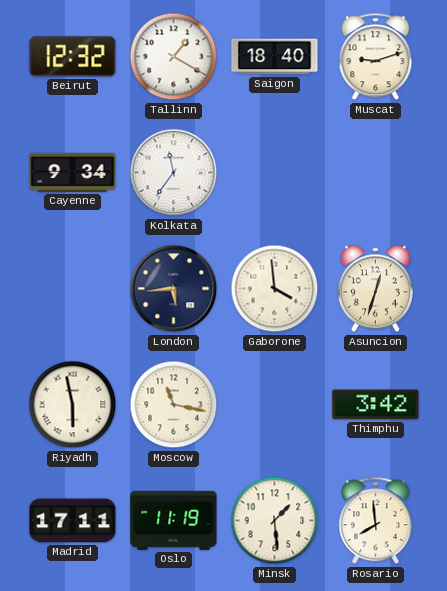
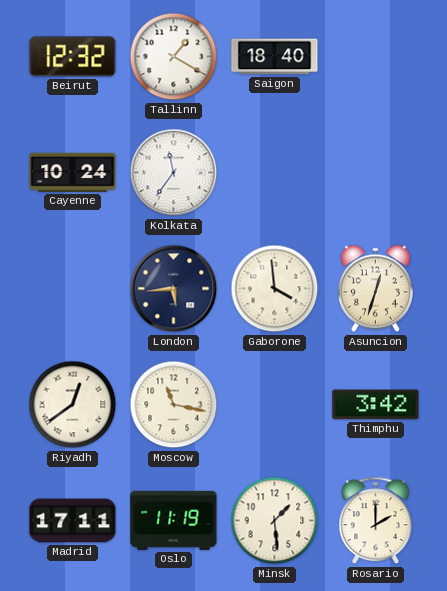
Muscat: 9:12 -> none
Cayenne: 9:34 -> 10:24
Riyadh: 5:58 -> 12:39
Rosario: 7:59 -> 2:00
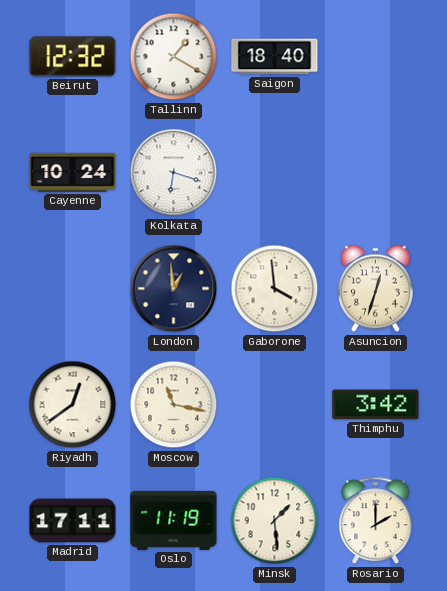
Kolkata: 11:36 -> 6:18
London: 5:44 -> 12:59
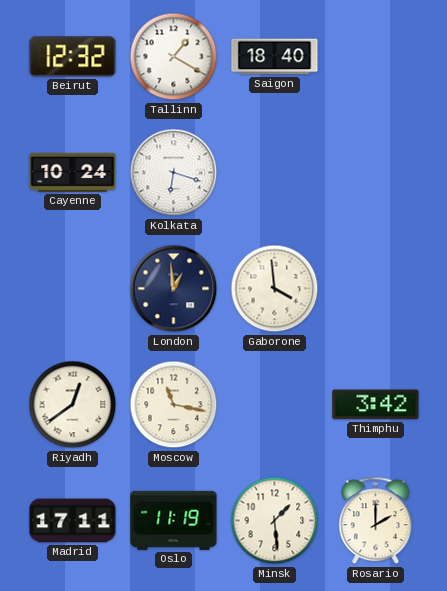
Asuncion: 12:33 -> none
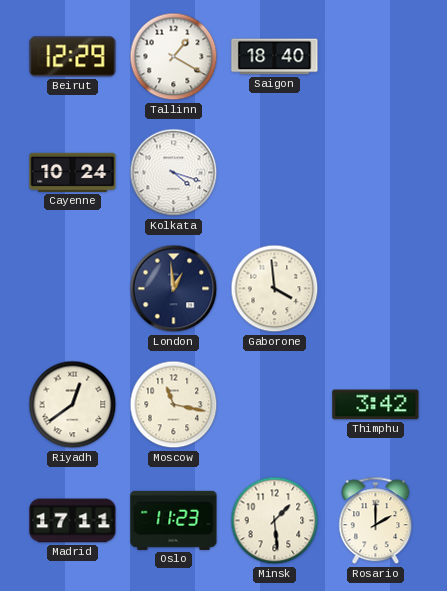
Beirut: 12:32 -> 12:29
Kolkata: 6:18 -> 4:18
Oslo: 11:19 -> 11:23
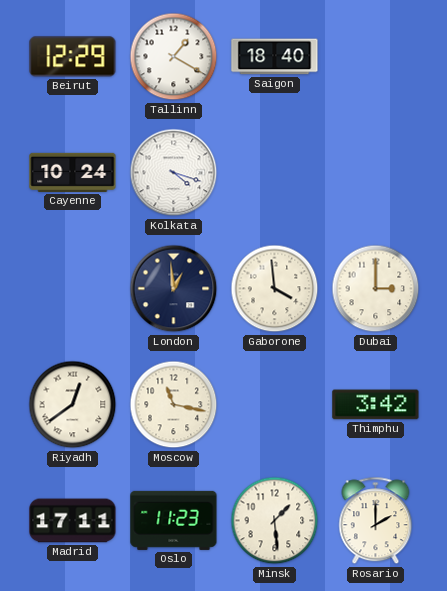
Dubai: none -> 3:00
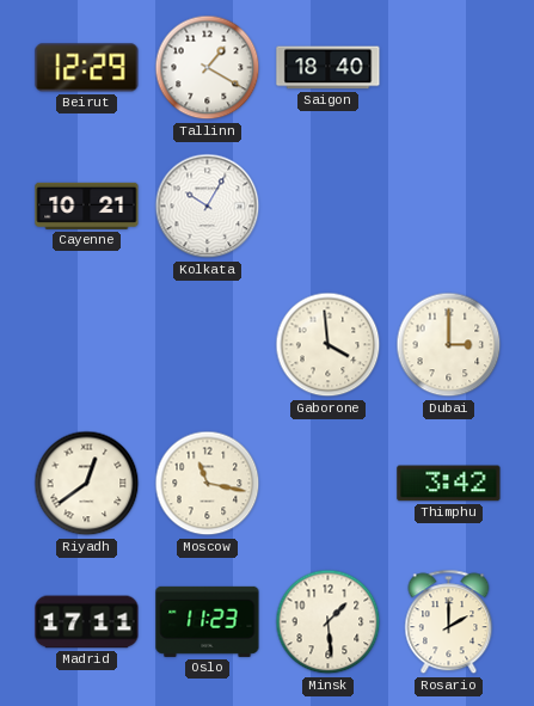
Cayenne: 10:24 -> 10:21
Kolkata: 4:18 -> 10:05
London: 12:59 -> none
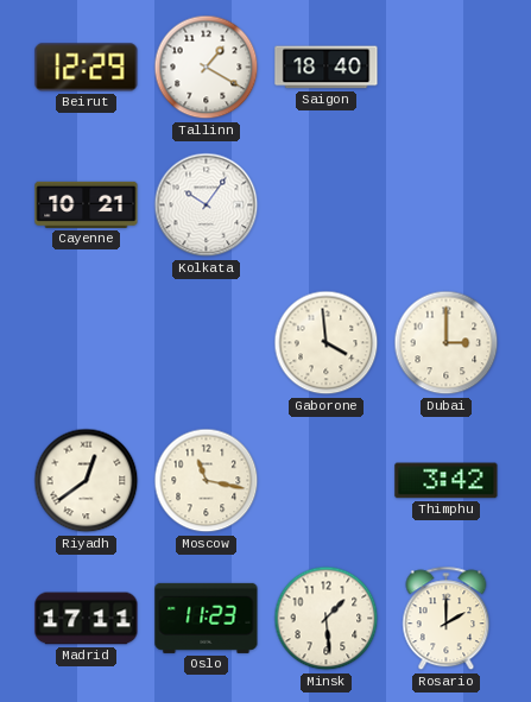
Kolkata: 10:05 -> 10:06
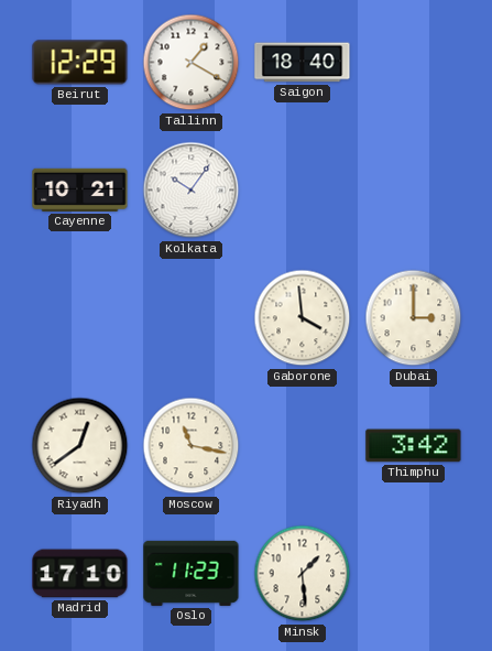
Madrid: 17:11 -> 17:10
Rosario: 2:00 -> none
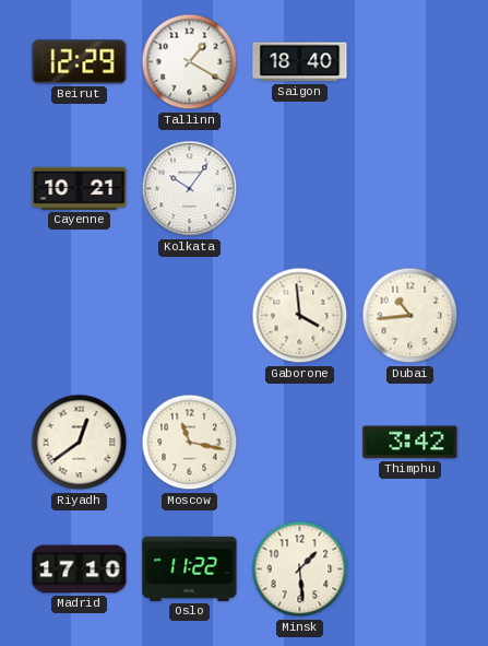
Dubai: 3:00 -> 10:44
Oslo: 11:23 -> 11:22
